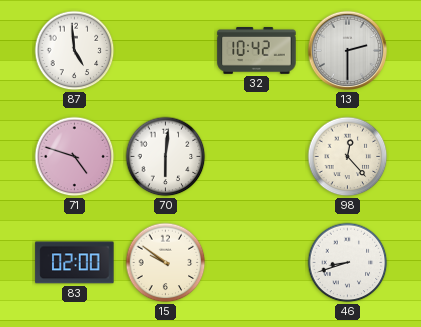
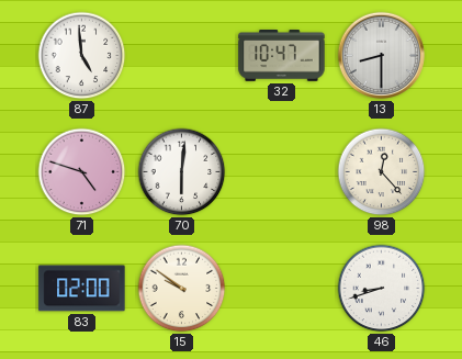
32: 10:42 -> 10:47
13: 2:30 -> 8:30
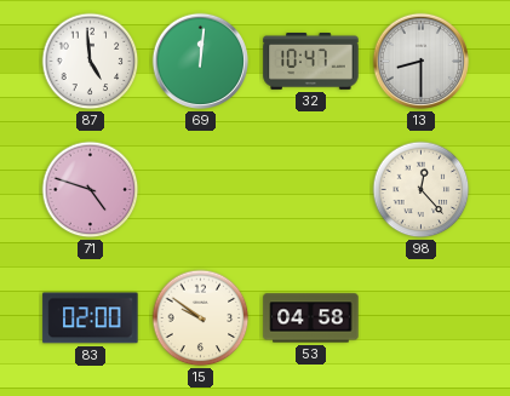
69: none -> 12:01
70: 6:01 -> none
53: none -> 04:58
46: 8:42 -> none
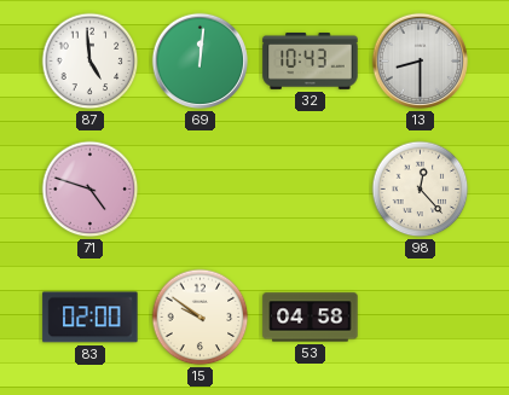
32: 10:47 -> 10:43
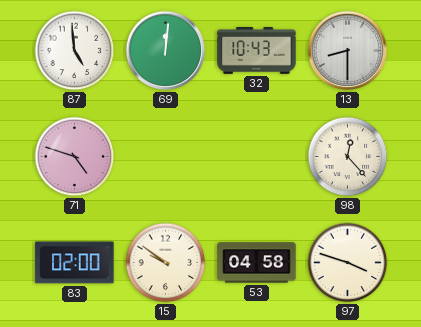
97: none -> 3:48
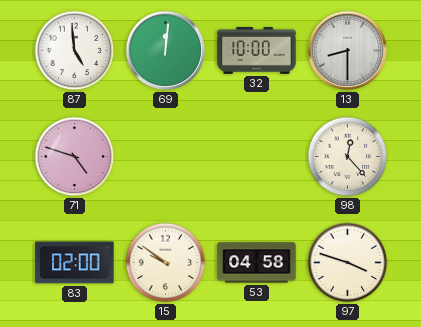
32: 10:43 -> 10:00
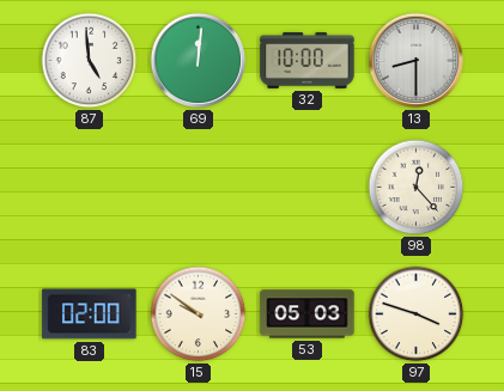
71: 4:48 -> none
53: 04:58 -> 05:03
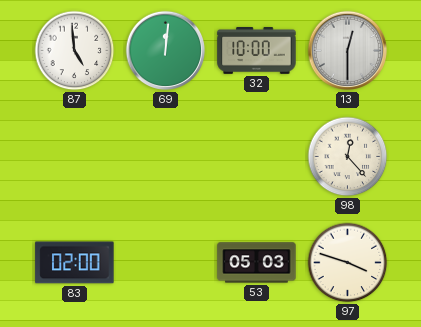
13: 8:30 -> 12:30
15: 9:51 -> none
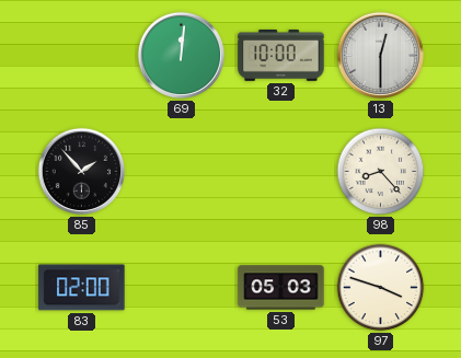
87: 4:59 -> none
85: none -> 1:53
98: 12:23 -> 8:23
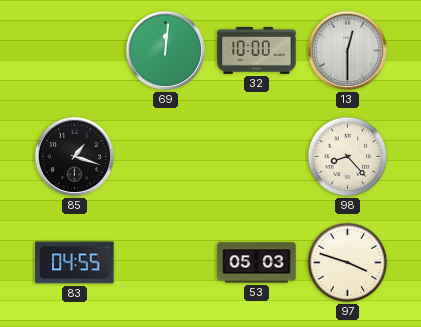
85: 1:53 -> 1:18
83: 02:00 -> 04:55
